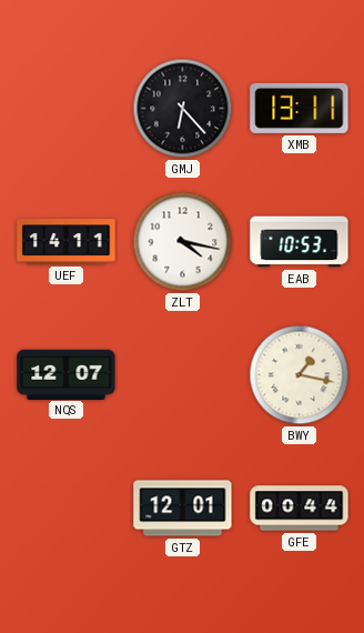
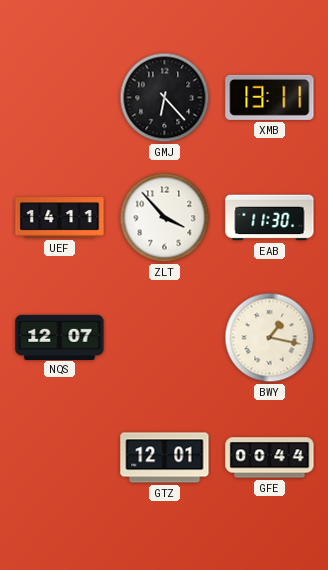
ZLT: 4:17 -> 3:53
EAB: 10:53 -> 11:30
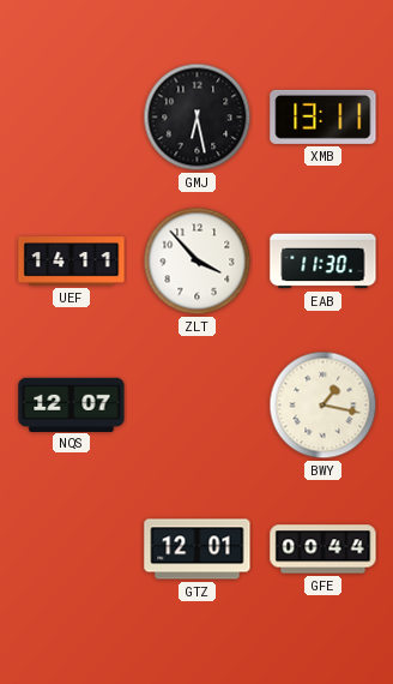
GMJ: 6:23 -> 6:28
